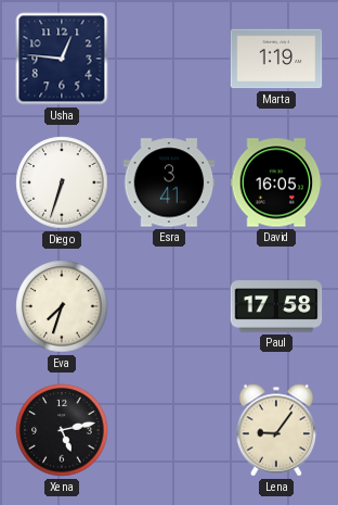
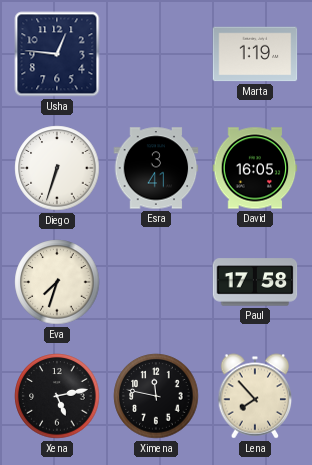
Ximena: none -> 11:47
Lena: 9:06 -> 7:53
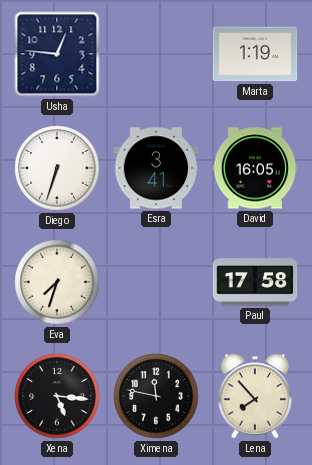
Xena: 5:13 -> 5:16
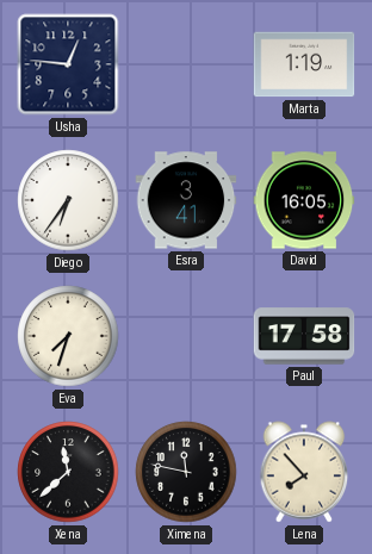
Diego: 6:33 -> 6:36
Xena: 5:16 -> 11:38
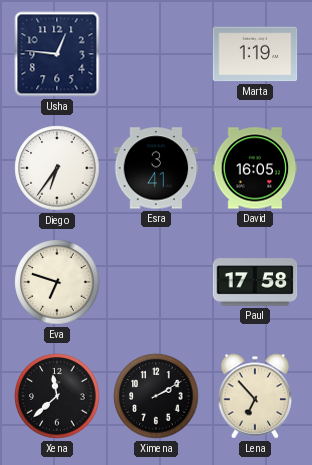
Eva: 7:33 -> 6:48
Ximena: 11:47 -> 2:10
Lena: 7:53 -> 6:53
